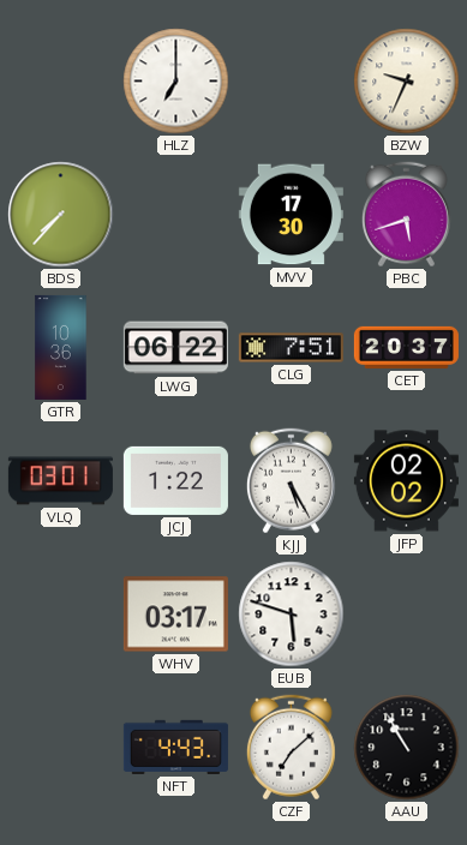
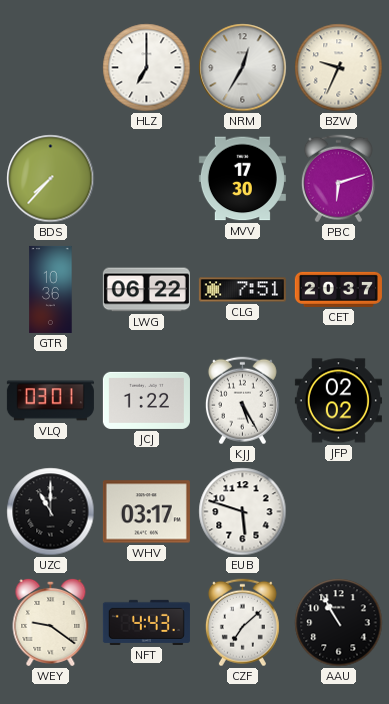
NRM: none -> 12:35
PBC: 5:42 -> 6:12
UZC: none -> 11:00
WEY: none -> 9:21
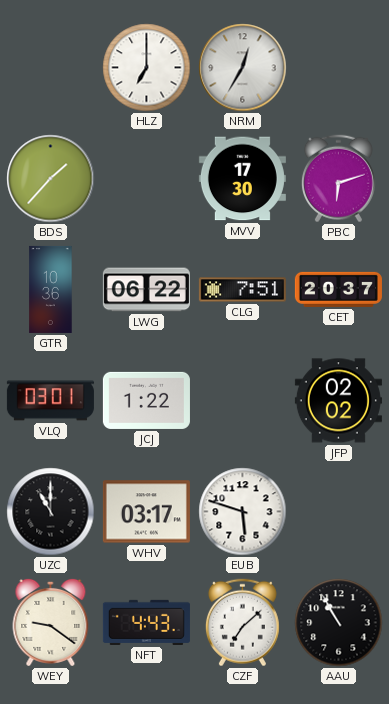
BZW: 9:34 -> none
BDS: 7:37 -> 1:37
KJJ: 5:25 -> none
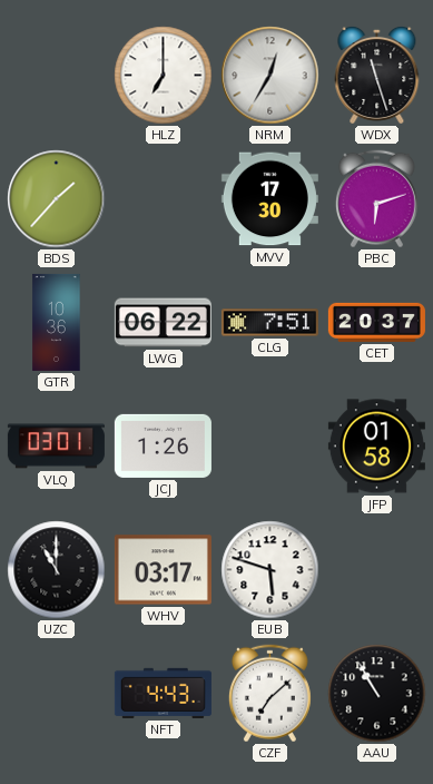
WDX: none -> 11:27
JCJ: 1:22 -> 1:26
JFP: 02:02 -> 01:58
WEY: 9:21 -> none
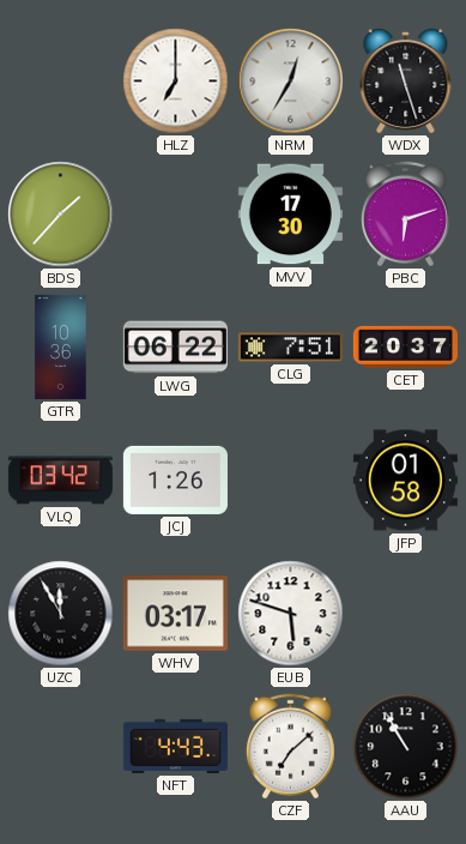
VLQ: 03:01 -> 03:42
UZC: 11:00 -> 11:55
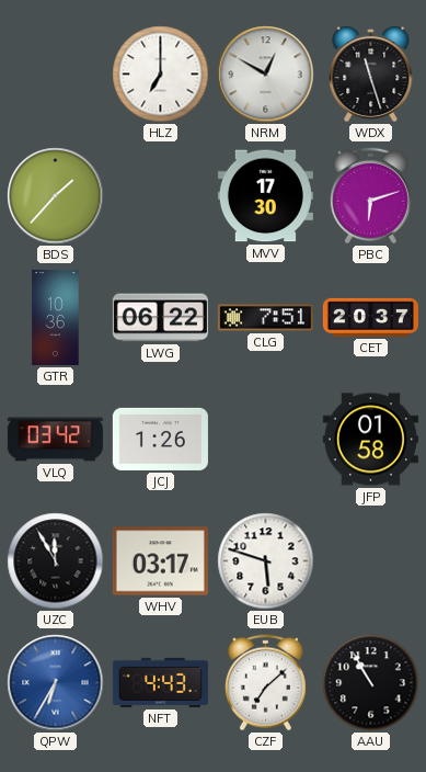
NRM: 12:35 -> 12:50
QPW: none -> 6:35
